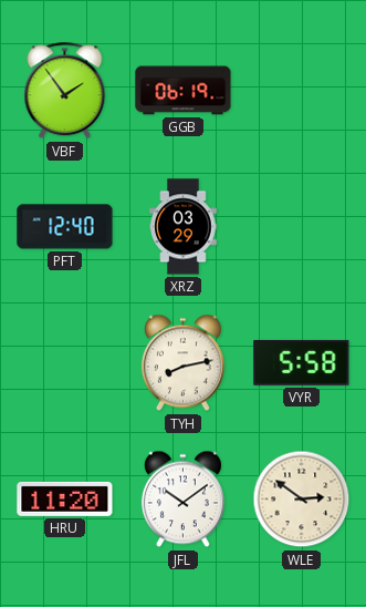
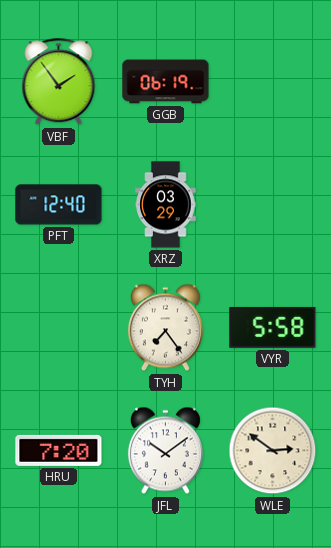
TYH: 8:13 -> 7:24
HRU: 11:20 -> 7:20
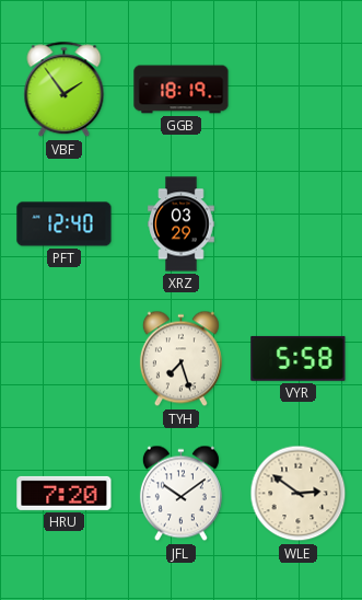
GGB: 06:19 -> 18:19
TYH: 7:24 -> 7:27
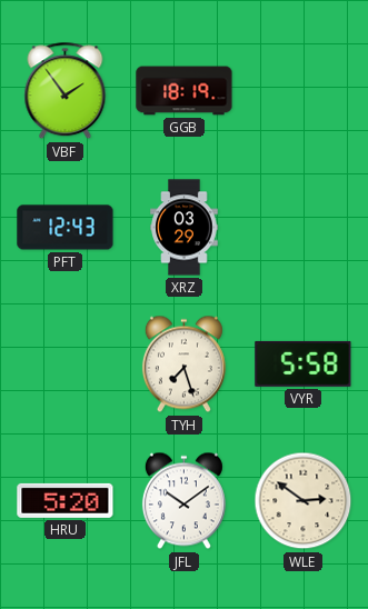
PFT: 12:40 -> 12:43
HRU: 7:20 -> 5:20
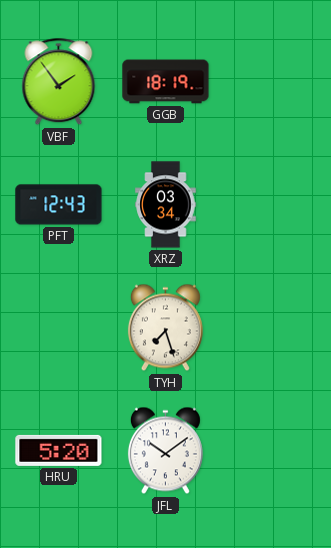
XRZ: 03:29 -> 03:34
VYR: 5:58 -> none
WLE: 2:51 -> none
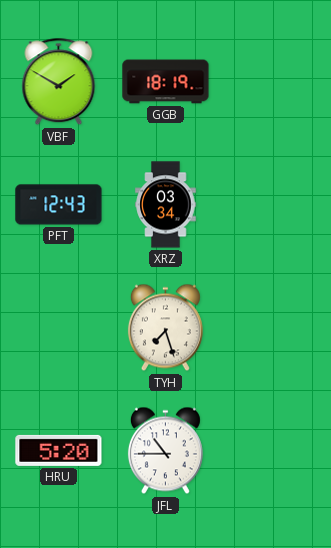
VBF: 1:54 -> 1:50
JFL: 10:09 -> 10:45
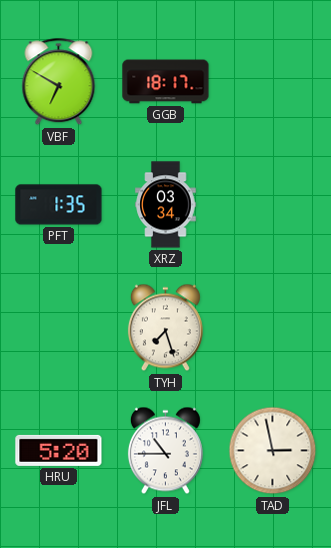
VBF: 1:50 -> 6:50
GGB: 18:19 -> 18:17
PFT: 12:43 -> 1:35
TAD: none -> 2:58
